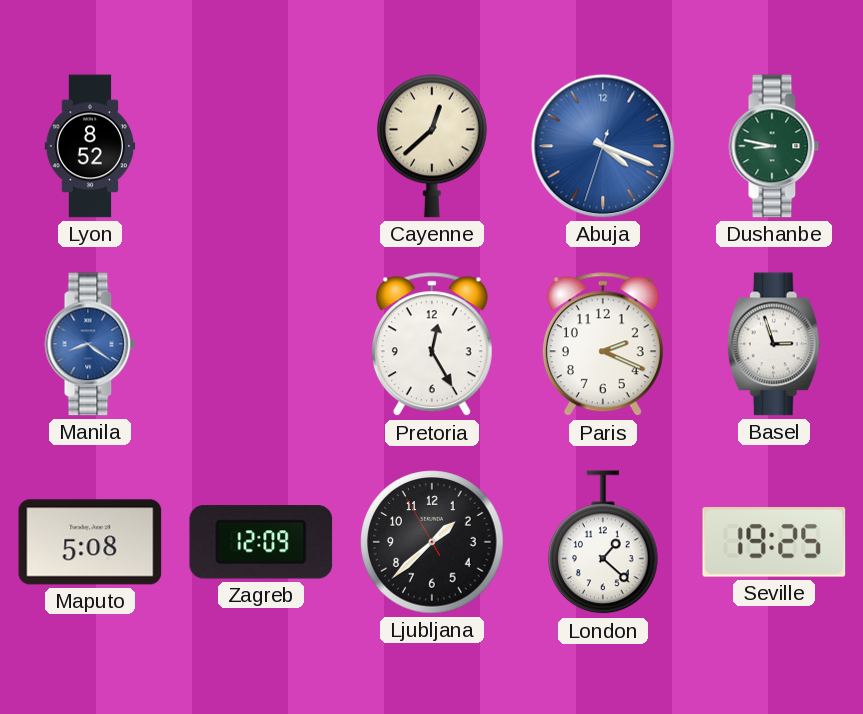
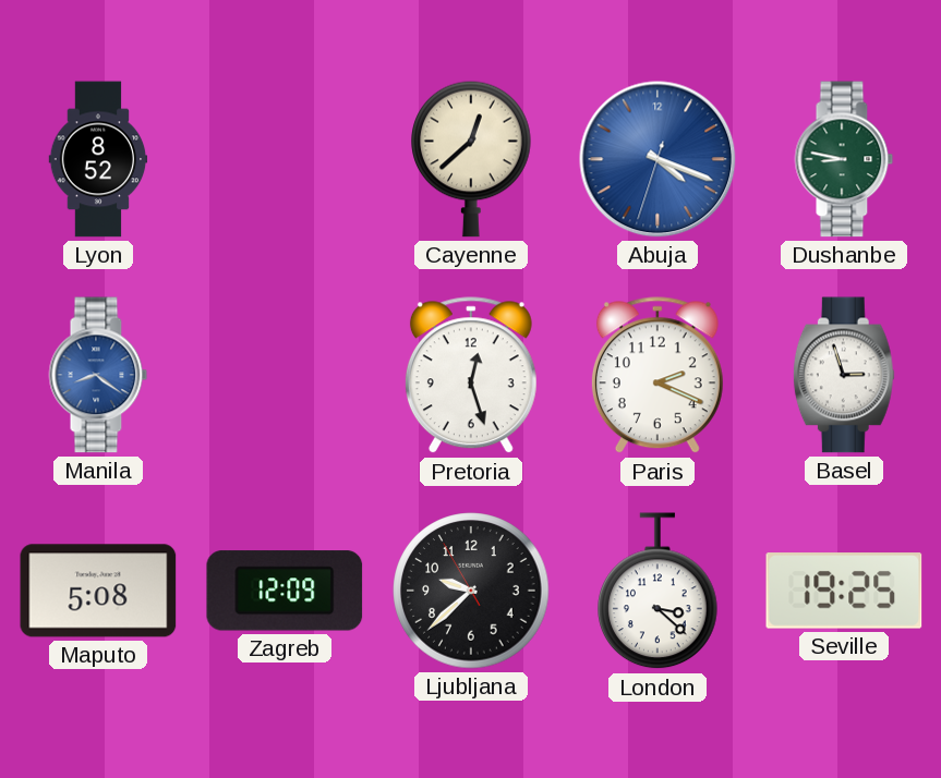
Pretoria: 12:25 -> 12:27
Ljubljana: 1:37 -> 9:37
London: 1:22 -> 3:22
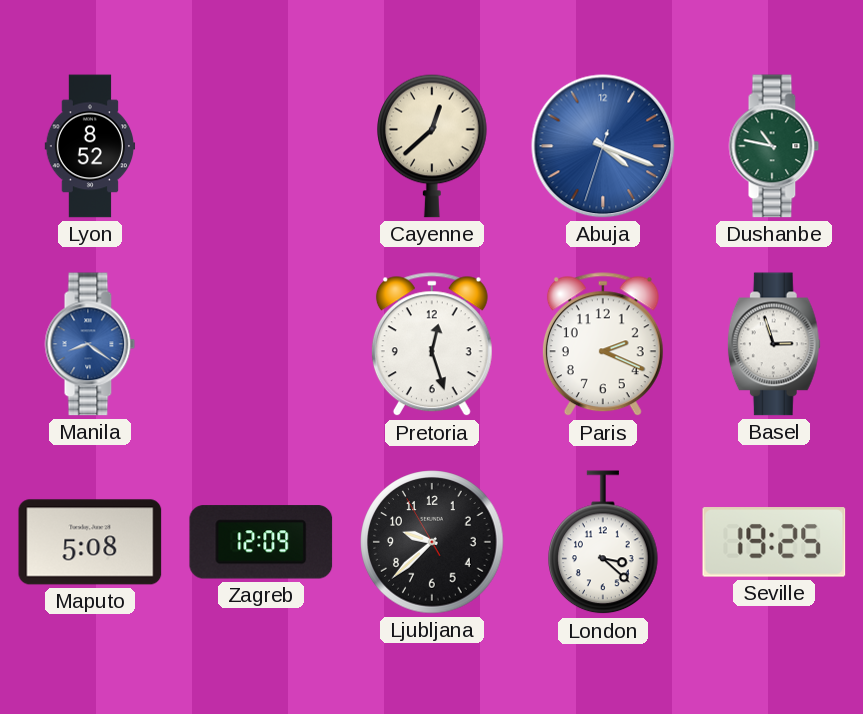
Dushanbe: 8:47 -> 10:47
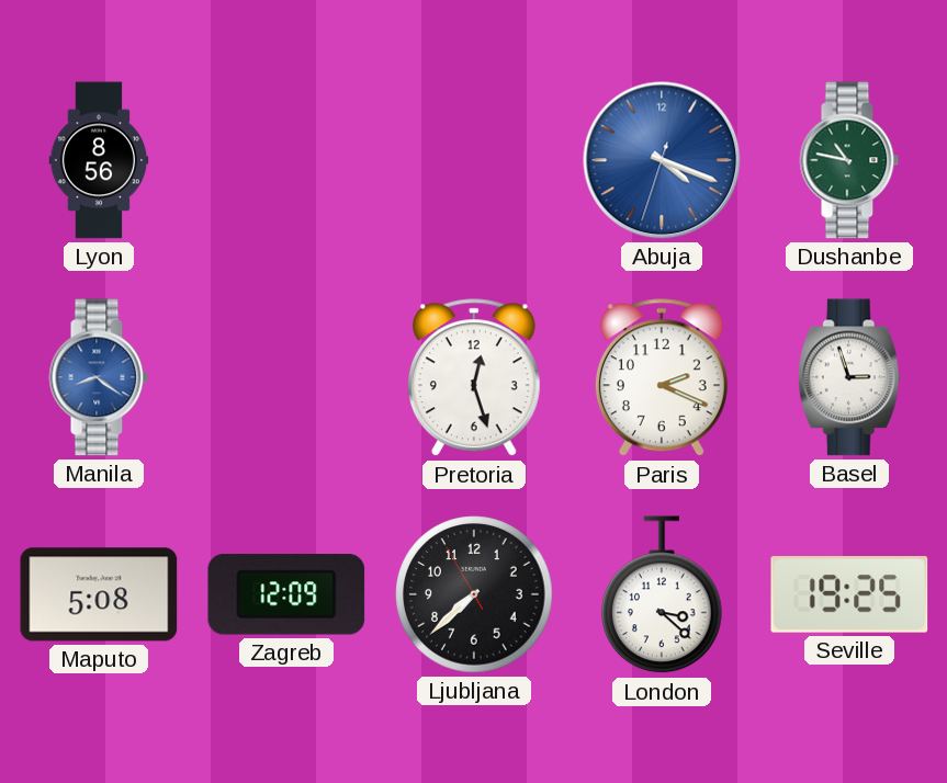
Lyon: 8:52 -> 8:56
Cayenne: 12:38 -> none
Ljubljana: 9:37 -> 7:37
